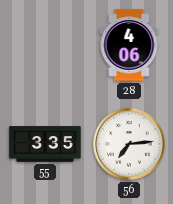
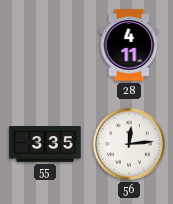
28: 4:06 -> 4:11
56: 7:14 -> 12:14
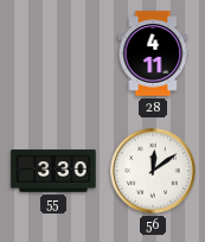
55: 3:35 -> 3:30
56: 12:14 -> 12:09
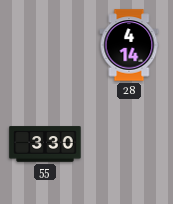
28: 4:11 -> 4:14
56: 12:09 -> none
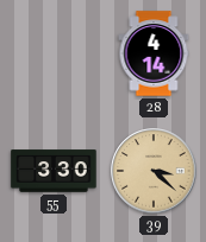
39: none -> 3:22
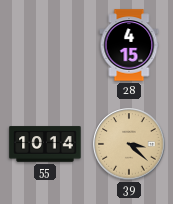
28: 4:14 -> 4:15
55: 3:30 -> 10:14
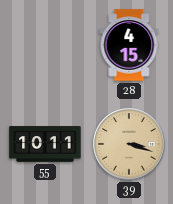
55: 10:14 -> 10:11
39: 3:22 -> 3:18
